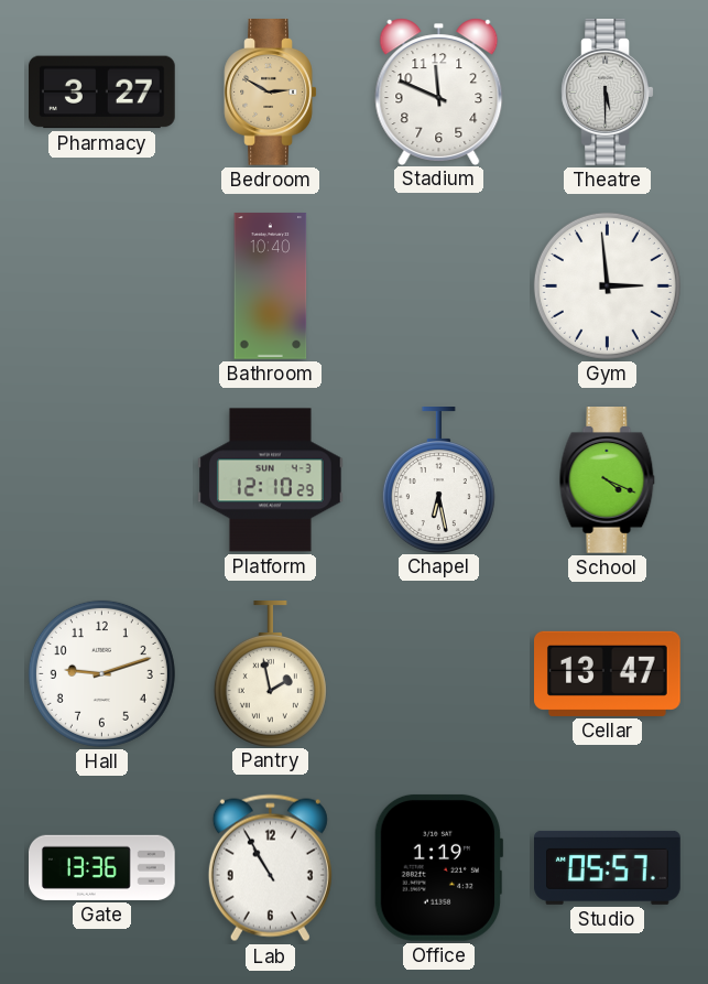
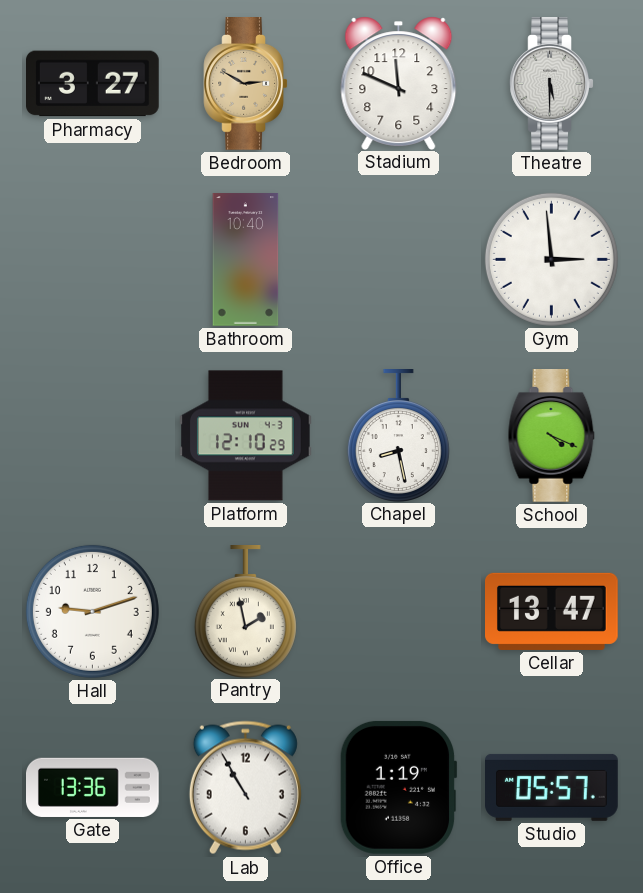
Chapel: 6:28 -> 8:28
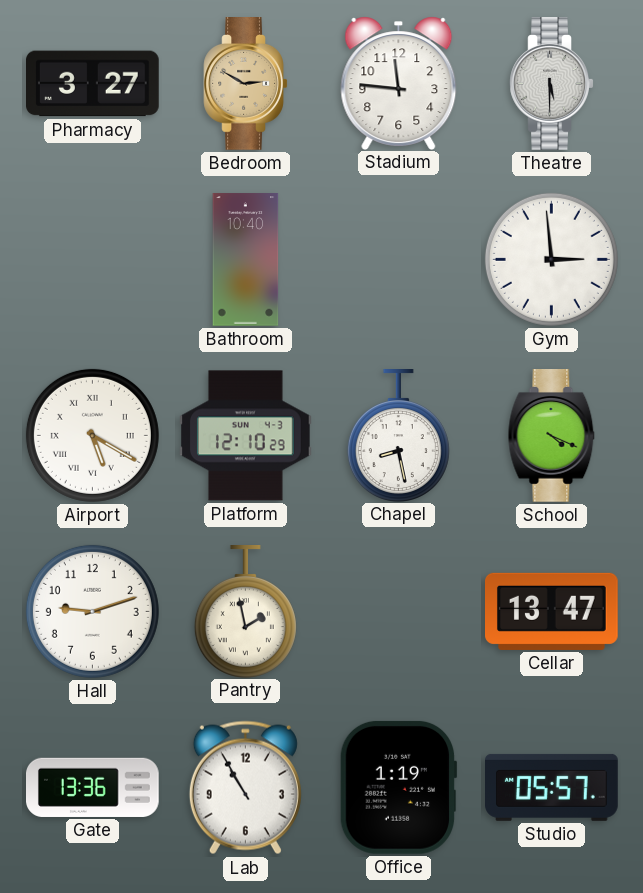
Stadium: 11:49 -> 11:46
Airport: none -> 5:20
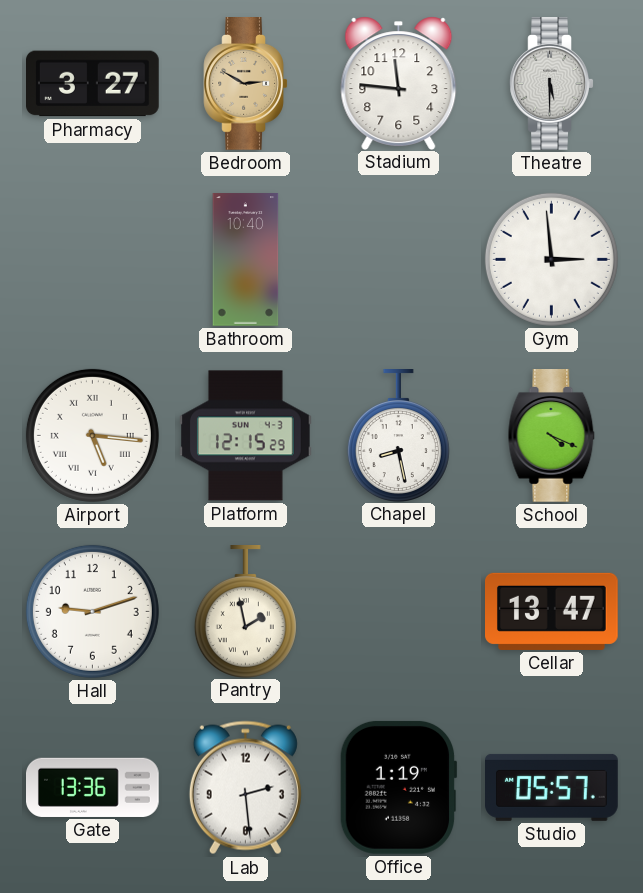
Airport: 5:20 -> 5:16
Platform: 12:10 -> 12:15
Lab: 10:55 -> 2:29
